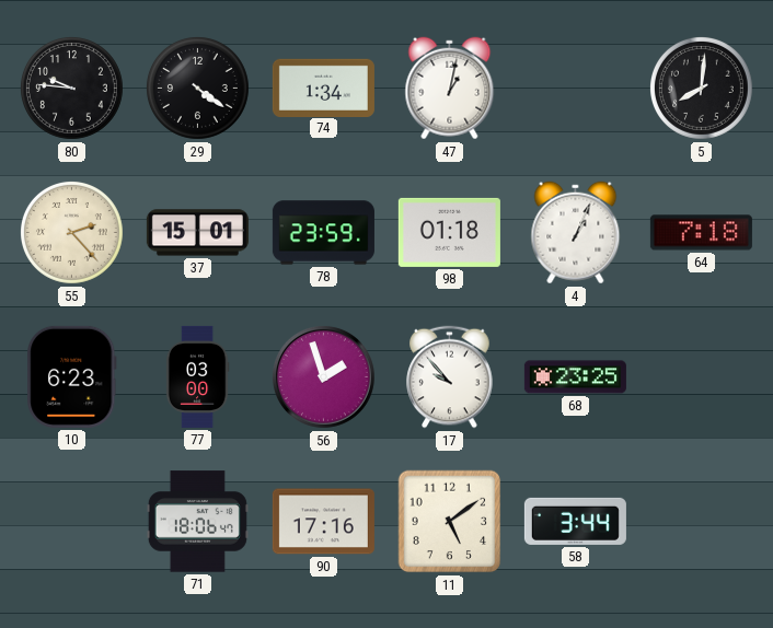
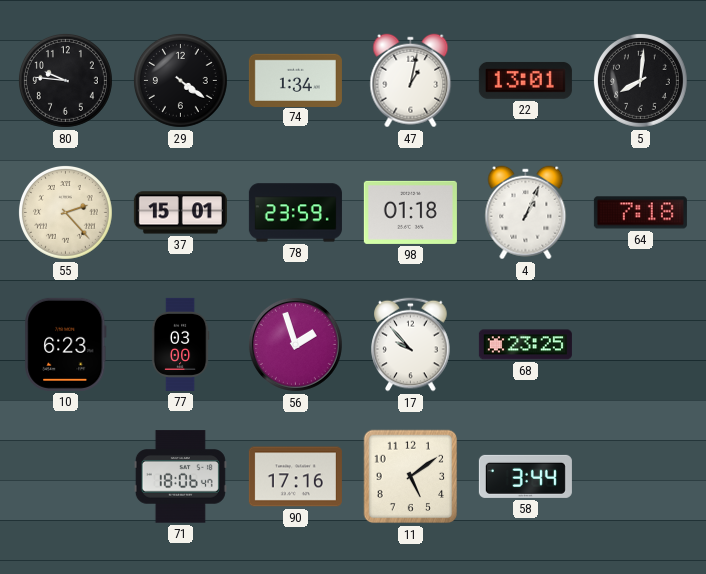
22: none -> 13:01
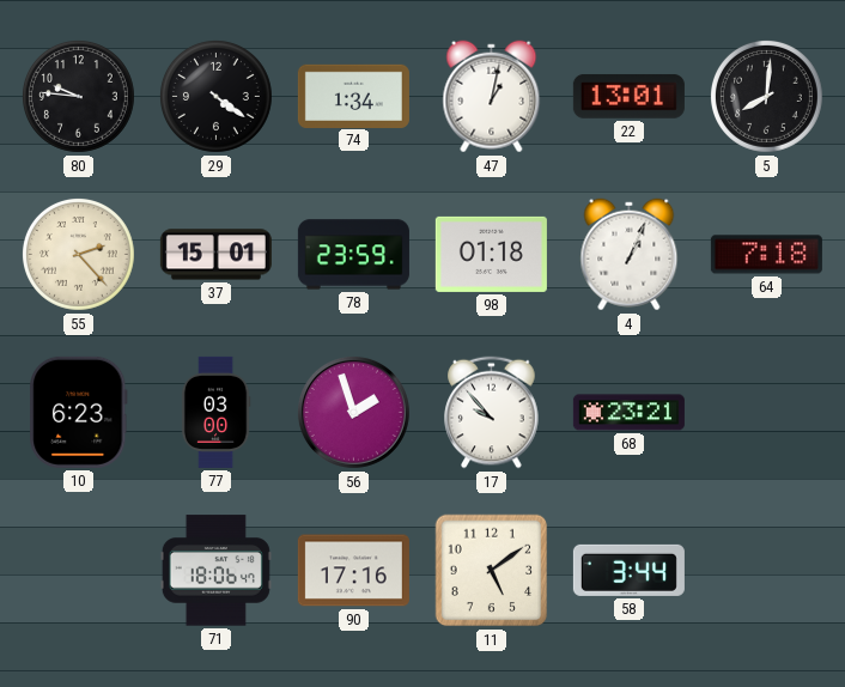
68: 23:25 -> 23:21
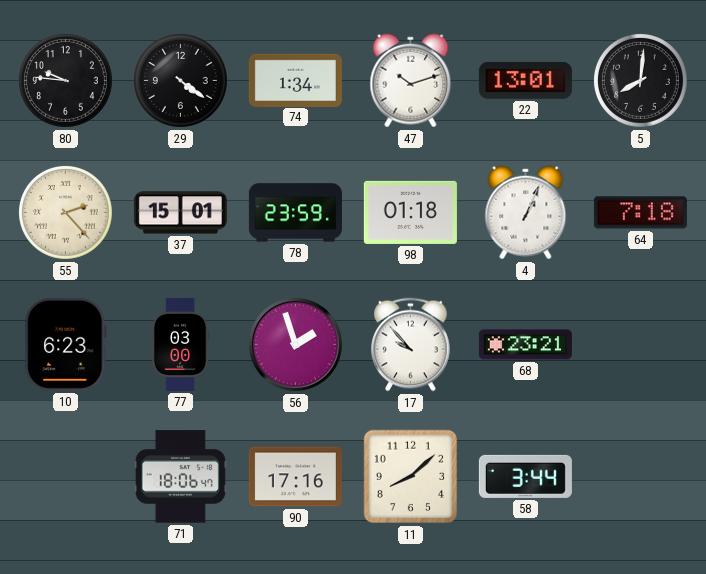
47: 1:02 -> 10:12
11: 5:09 -> 8:08
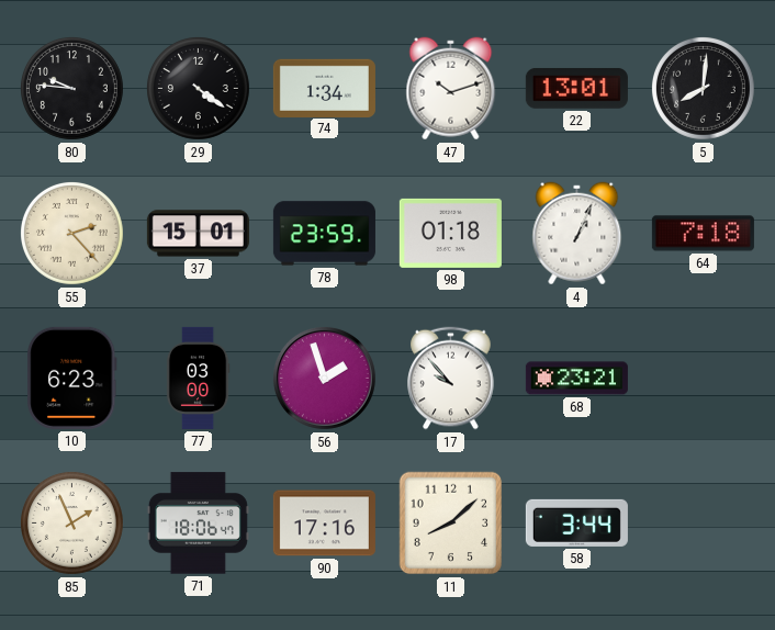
85: none -> 1:56
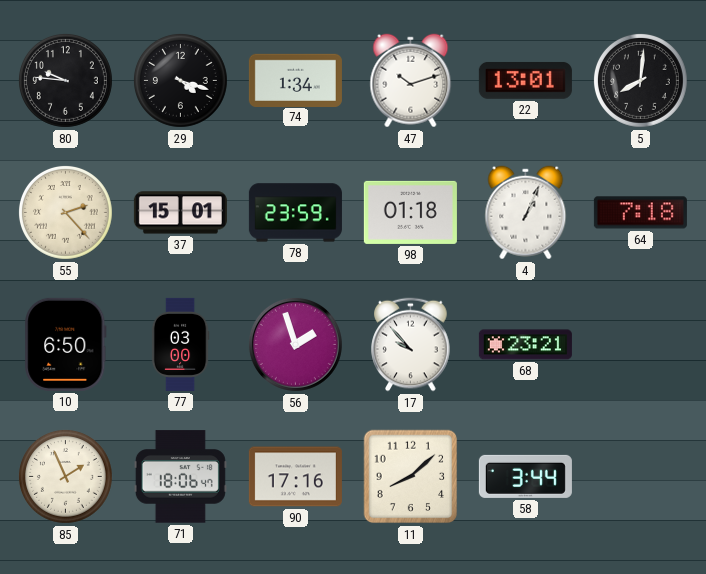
29: 4:21 -> 4:18
10: 6:23 -> 6:50
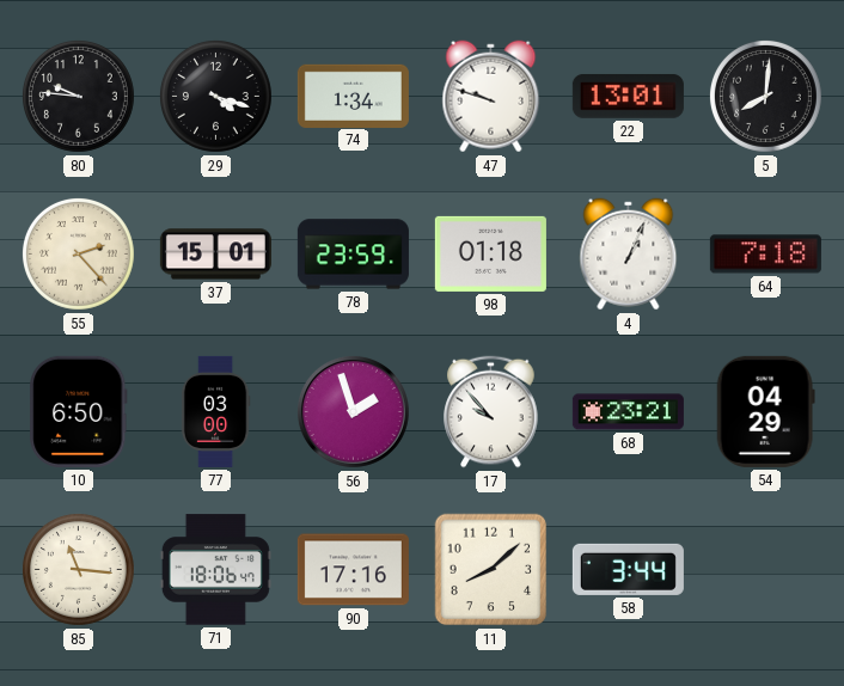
47: 10:12 -> 9:48
54: none -> 04:29
85: 1:56 -> 11:16
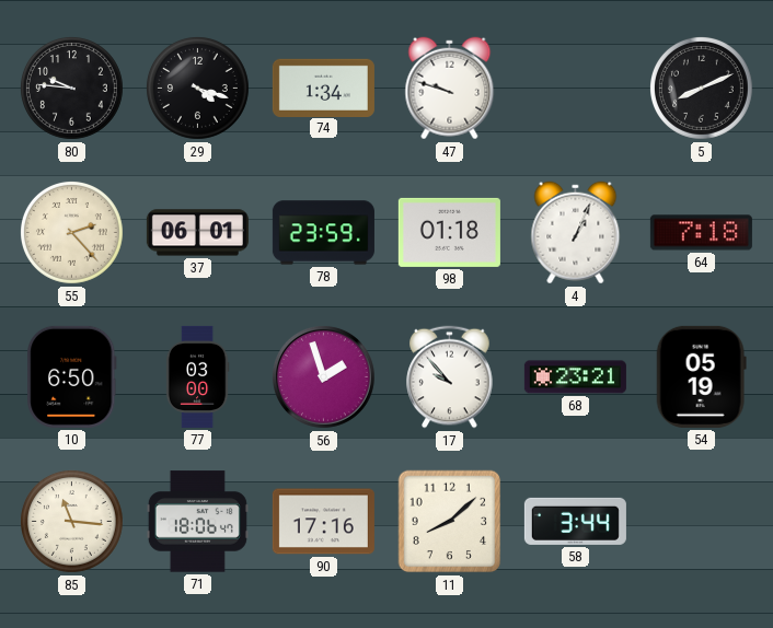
22: 13:01 -> none
5: 8:01 -> 8:11
37: 15:01 -> 06:01
54: 04:29 -> 05:19
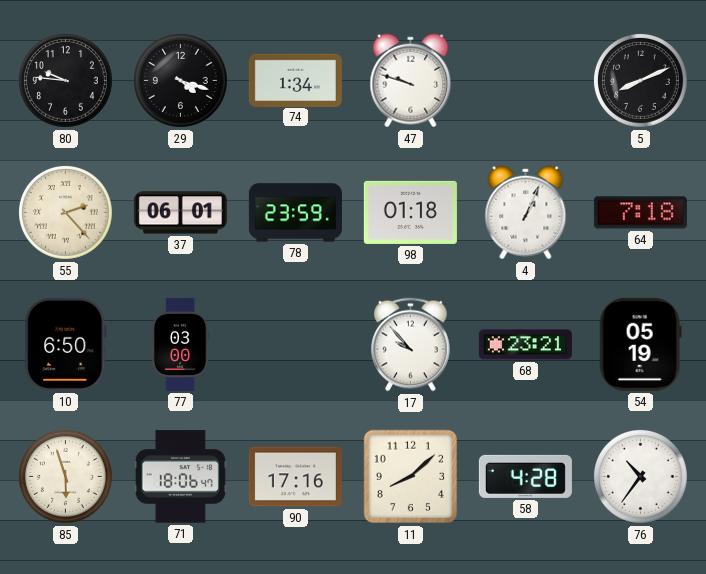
56: 1:57 -> none
85: 11:16 -> 5:57
58: 3:44 -> 4:28
76: none -> 10:36
